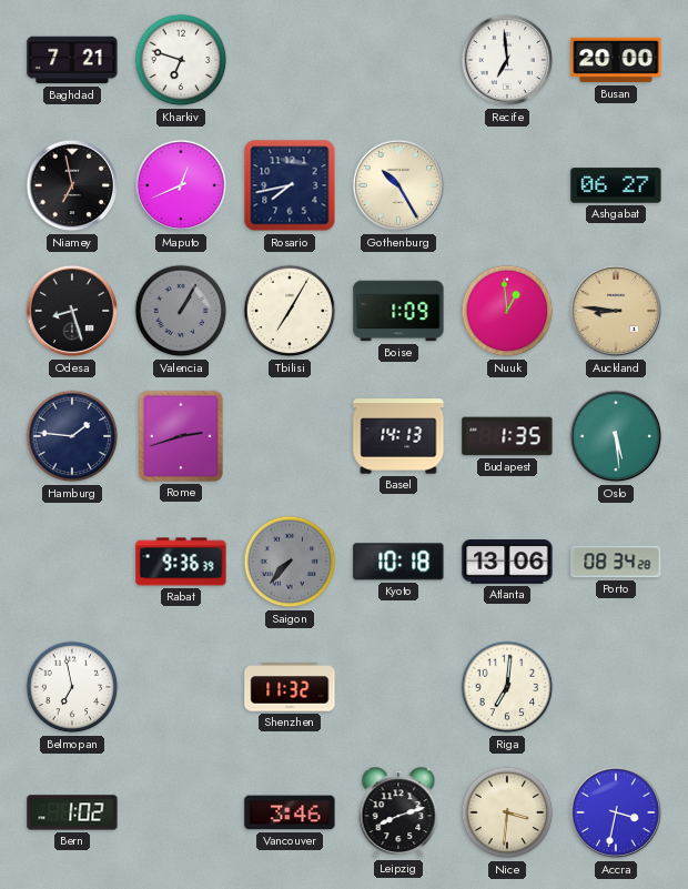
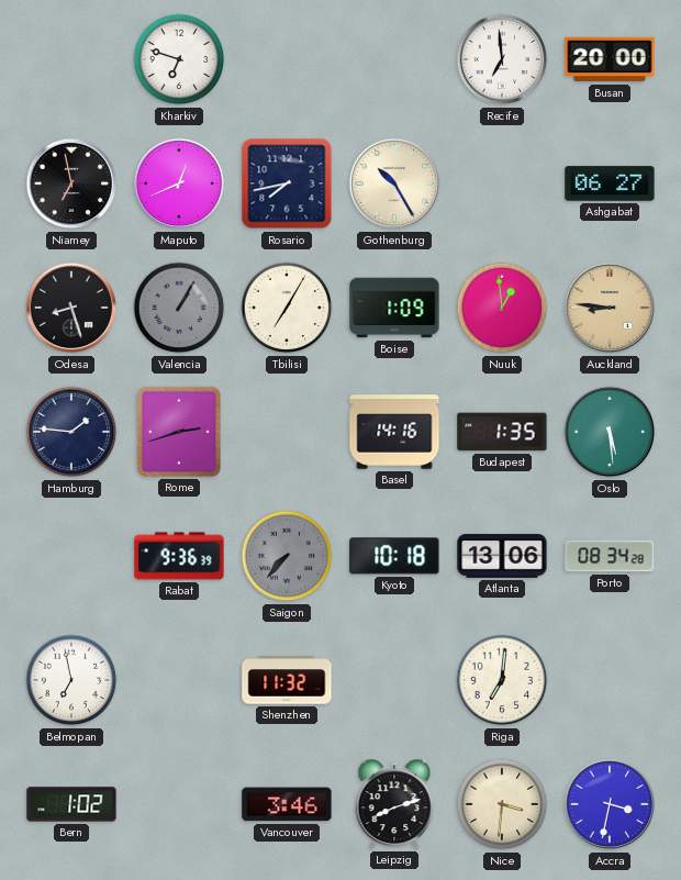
Baghdad: 7:21 -> none
Basel: 14:13 -> 14:16
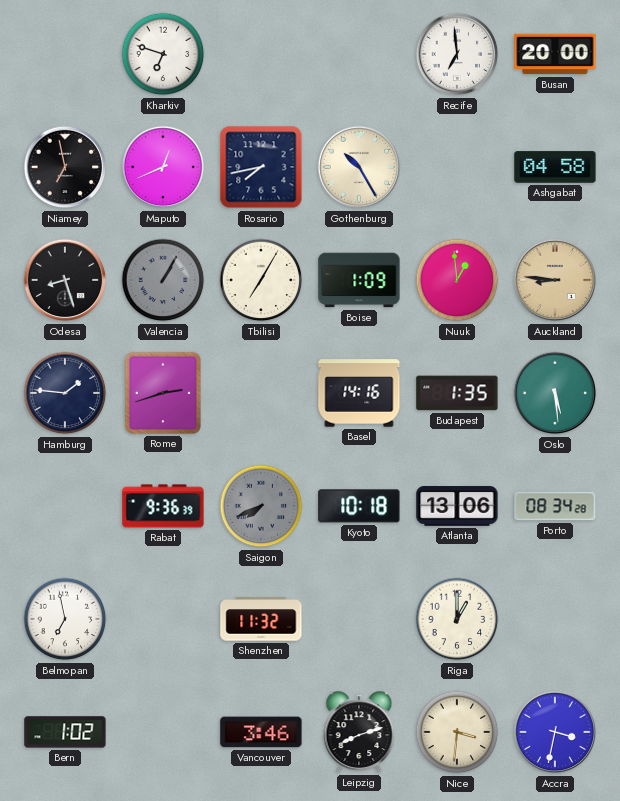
Ashgabat: 06:27 -> 04:58
Saigon: 7:37 -> 7:41
Riga: 7:01 -> 1:00
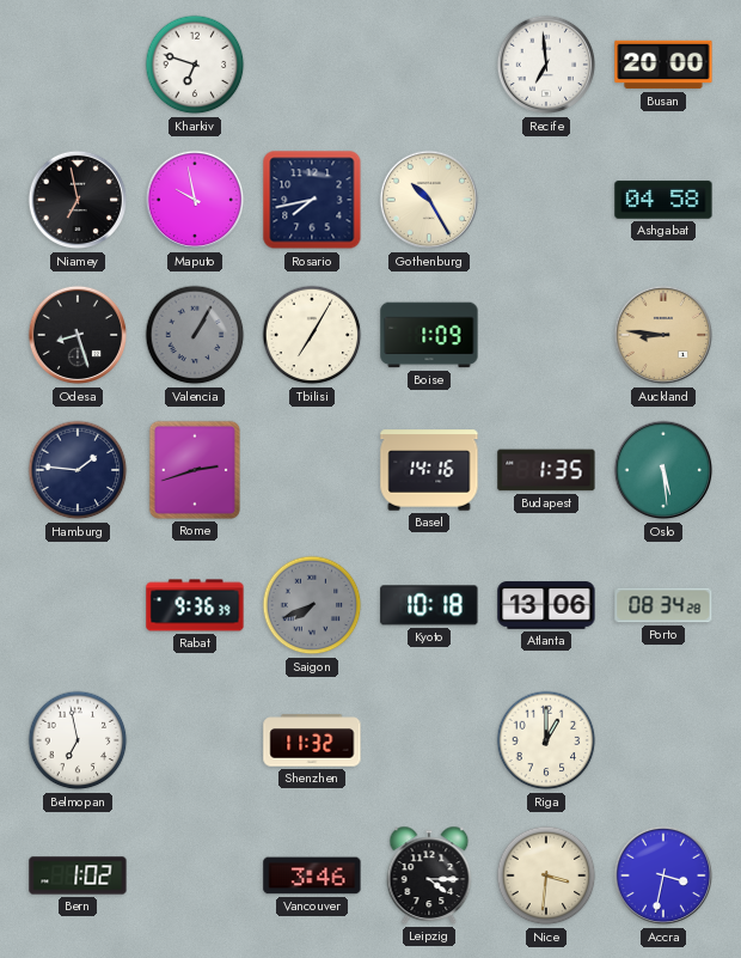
Maputo: 12:41 -> 9:58
Nuuk: 12:59 -> none
Leipzig: 8:12 -> 4:15
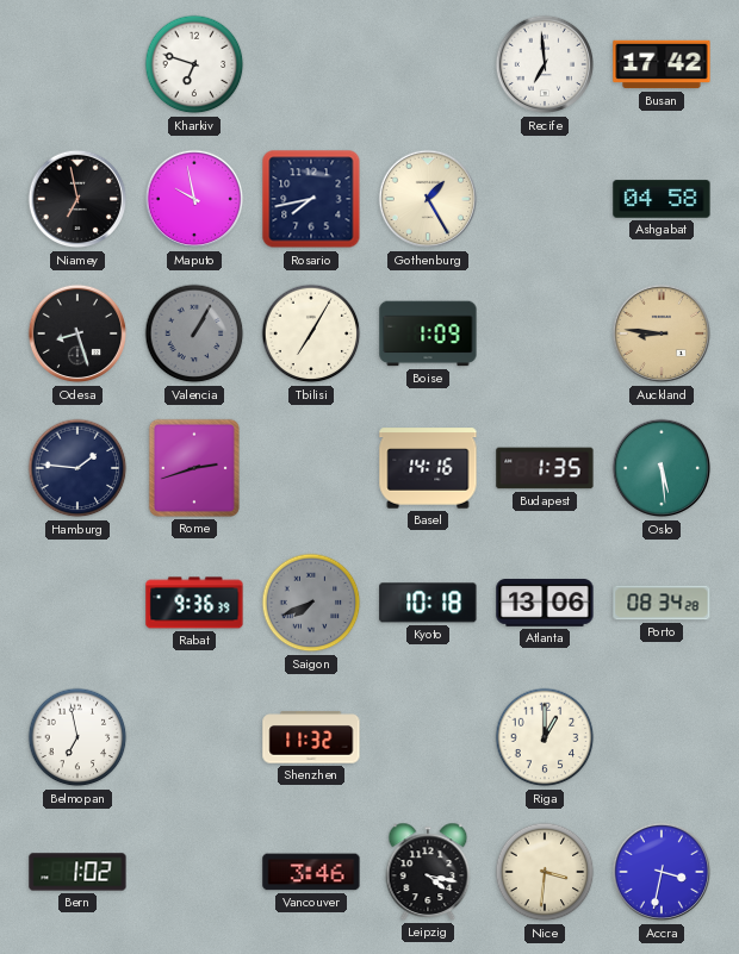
Busan: 20:00 -> 17:42
Gothenburg: 10:25 -> 1:25
Leipzig: 4:15 -> 4:17
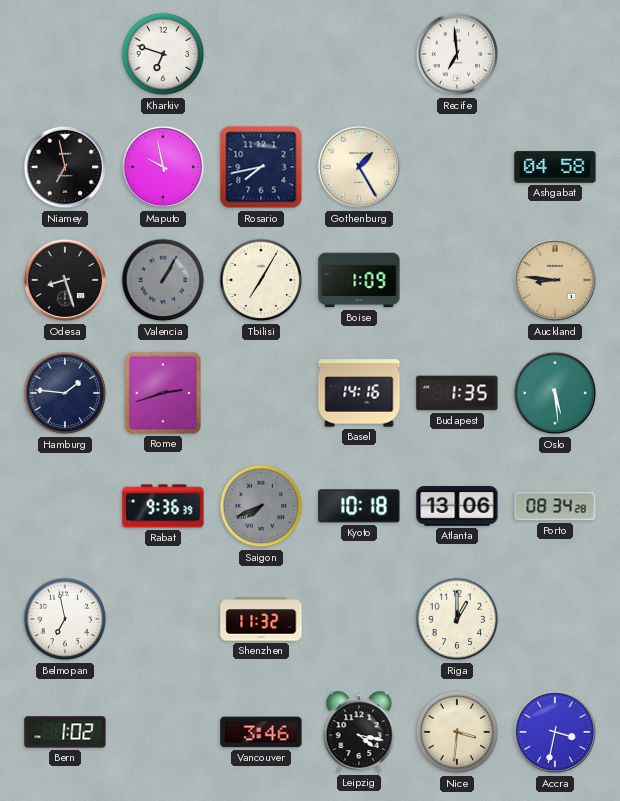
Busan: 17:42 -> none
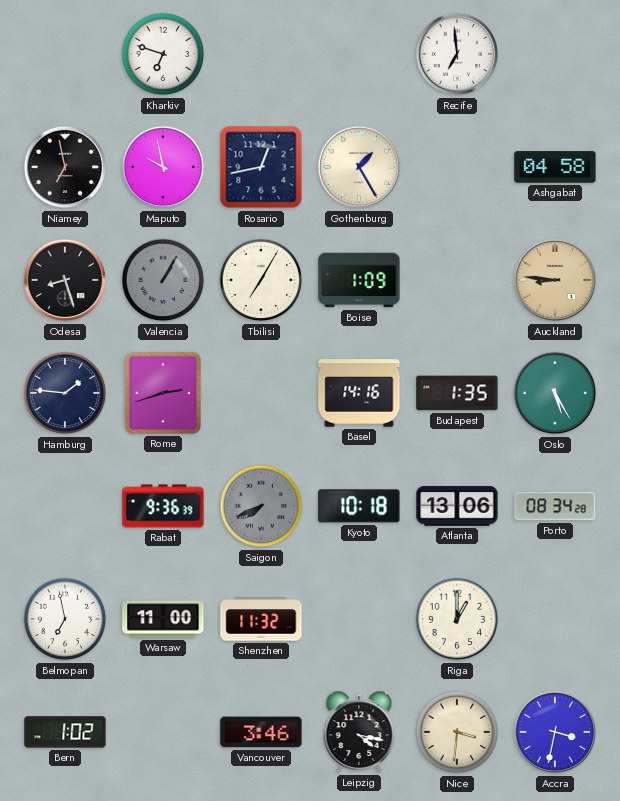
Rosario: 7:43 -> 12:43
Oslo: 5:29 -> 5:25
Warsaw: none -> 11:00
